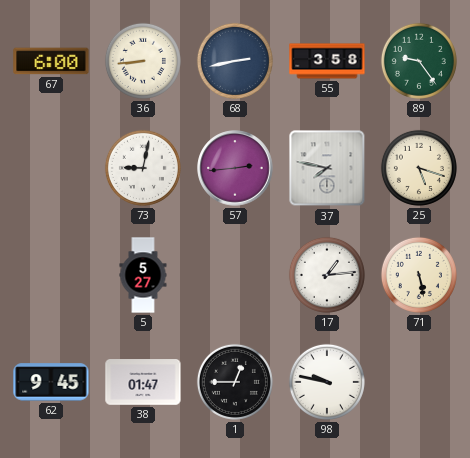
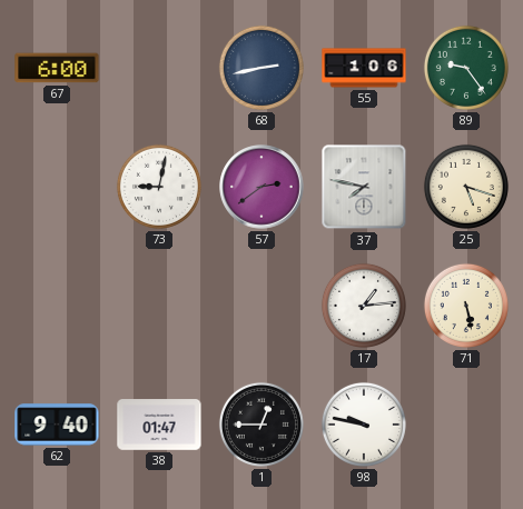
36: 8:44 -> none
55: 3:58 -> 1:06
57: 2:44 -> 2:39
5: 5:27 -> none
62: 9:45 -> 9:40
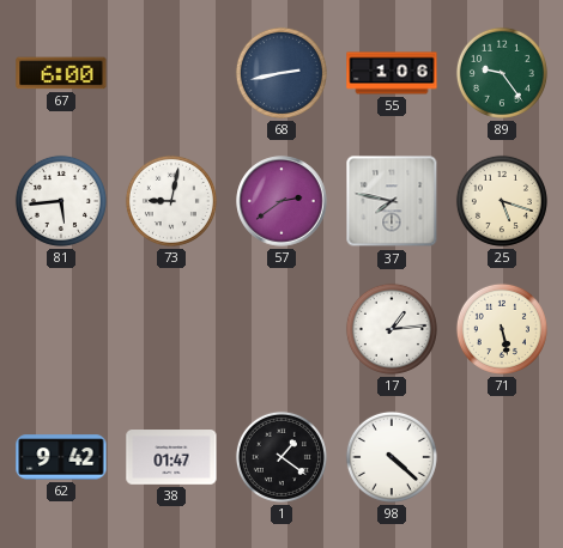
81: none -> 5:44
62: 9:40 -> 9:42
1: 12:45 -> 1:21
98: 9:47 -> 4:22
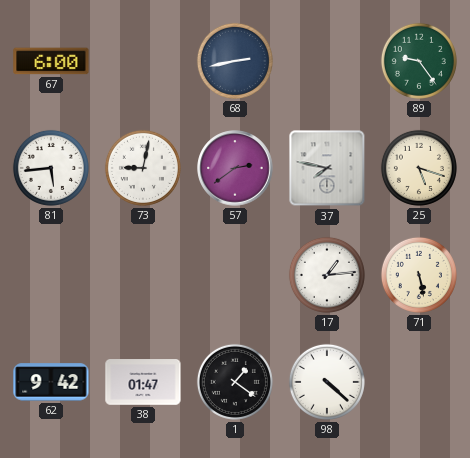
55: 1:06 -> none
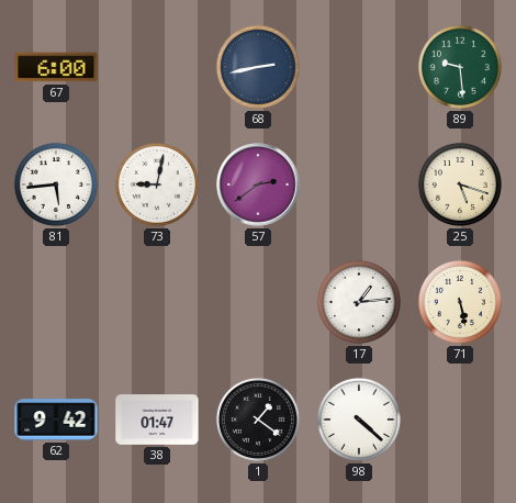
89: 9:24 -> 9:29
37: 7:47 -> none
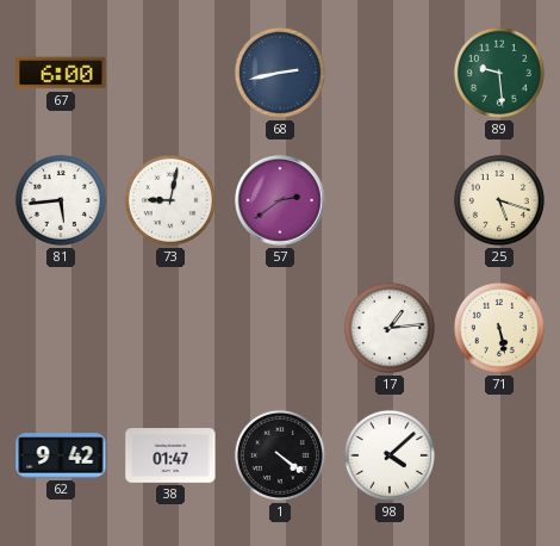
1: 1:21 -> 4:21
98: 4:22 -> 4:08
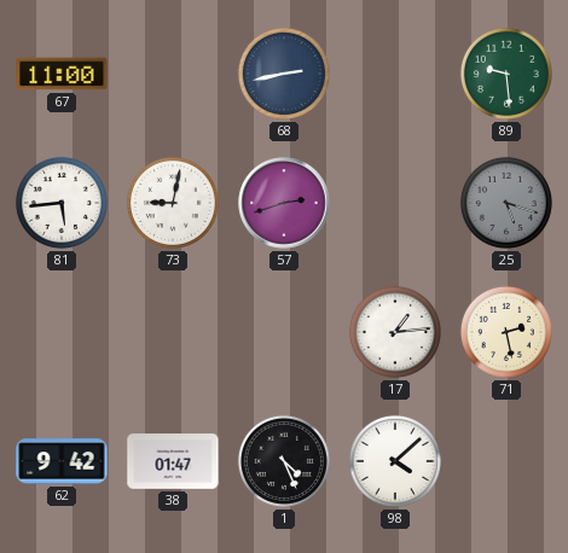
67: 6:00 -> 11:00
57: 2:39 -> 2:42
25 dial: cream -> grey
71: 5:28 -> 2:28
1: 4:21 -> 4:26
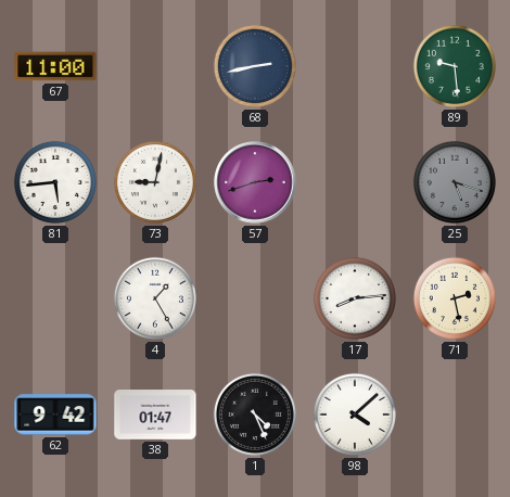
4: none -> 1:25
17: 1:14 -> 8:14
